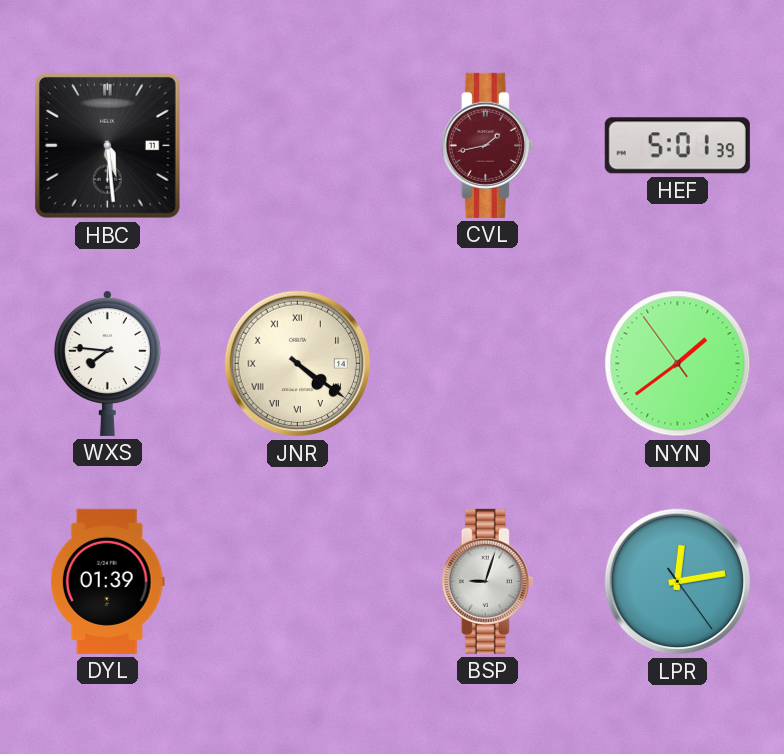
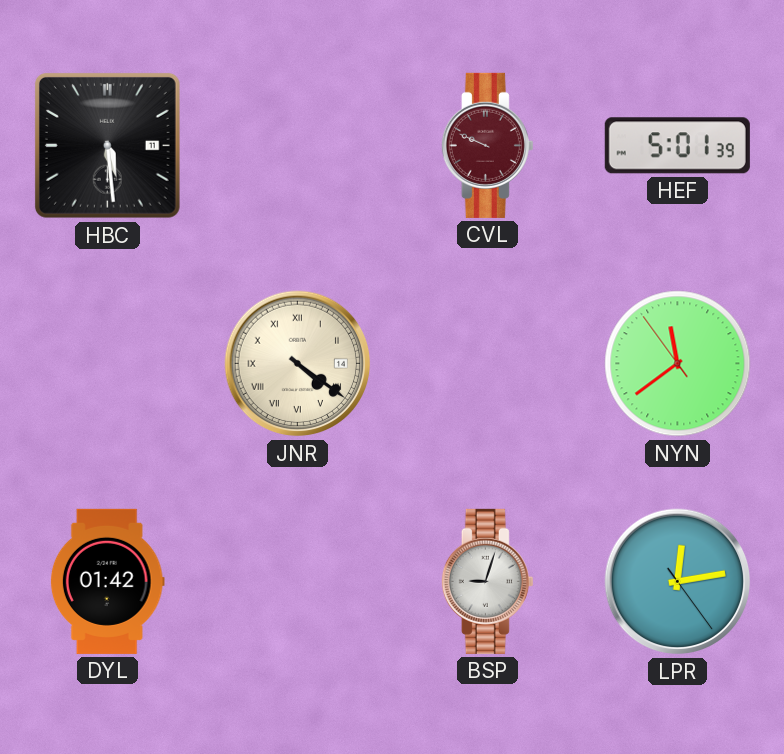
CVL: 1:43 -> 9:49
WXS: 7:46 -> none
NYN: 1:38 -> 11:38
DYL: 01:39 -> 01:42
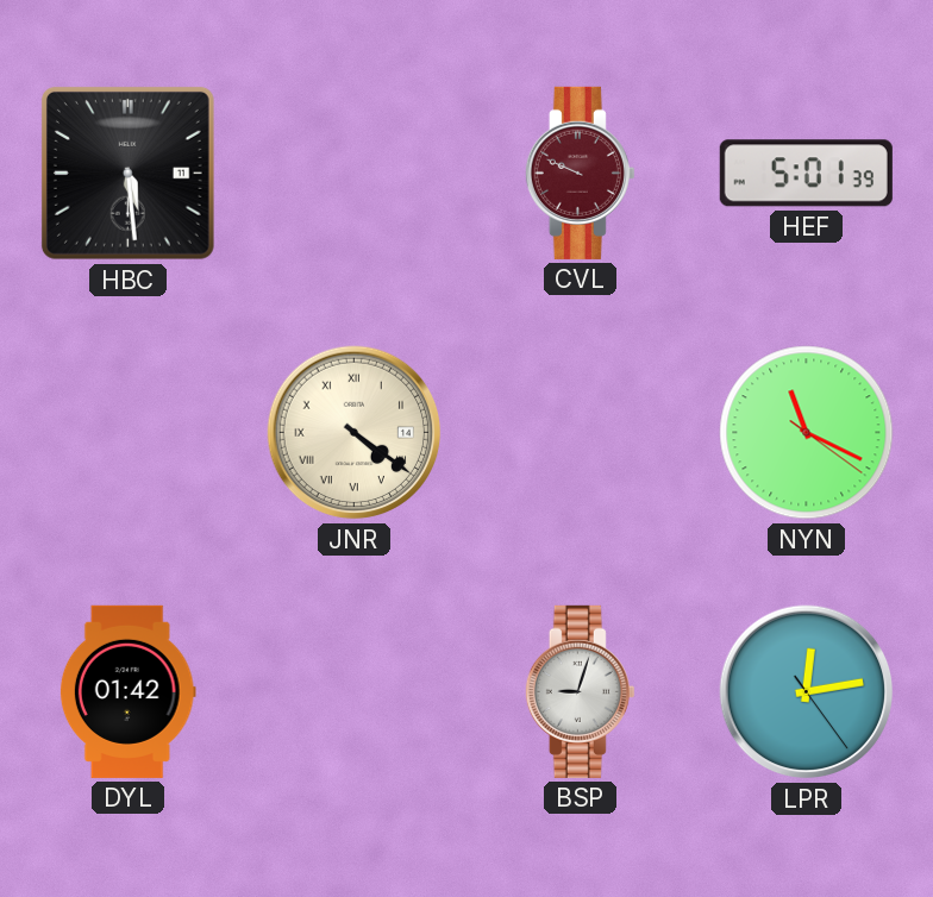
NYN: 11:38 -> 11:19
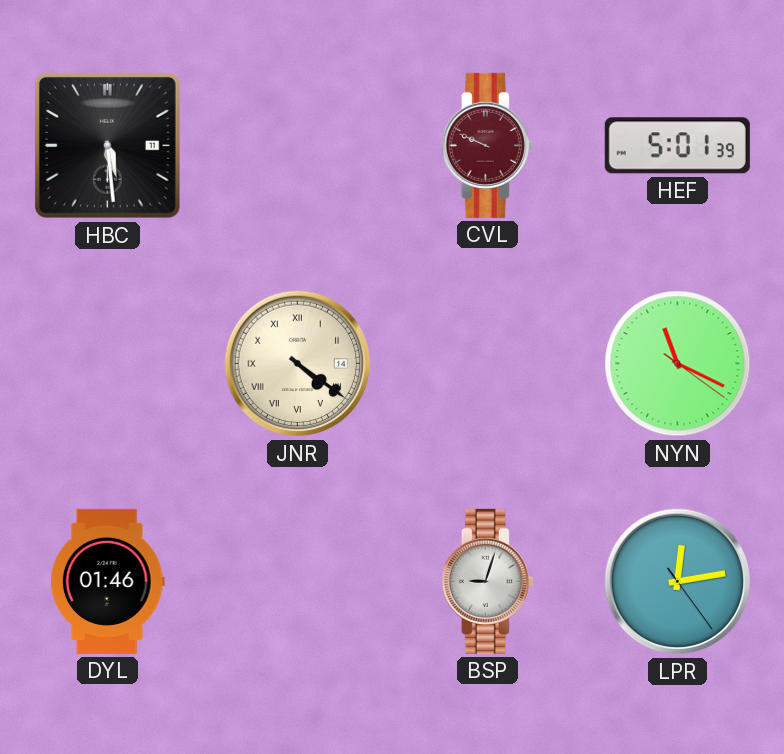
DYL: 01:42 -> 01:46
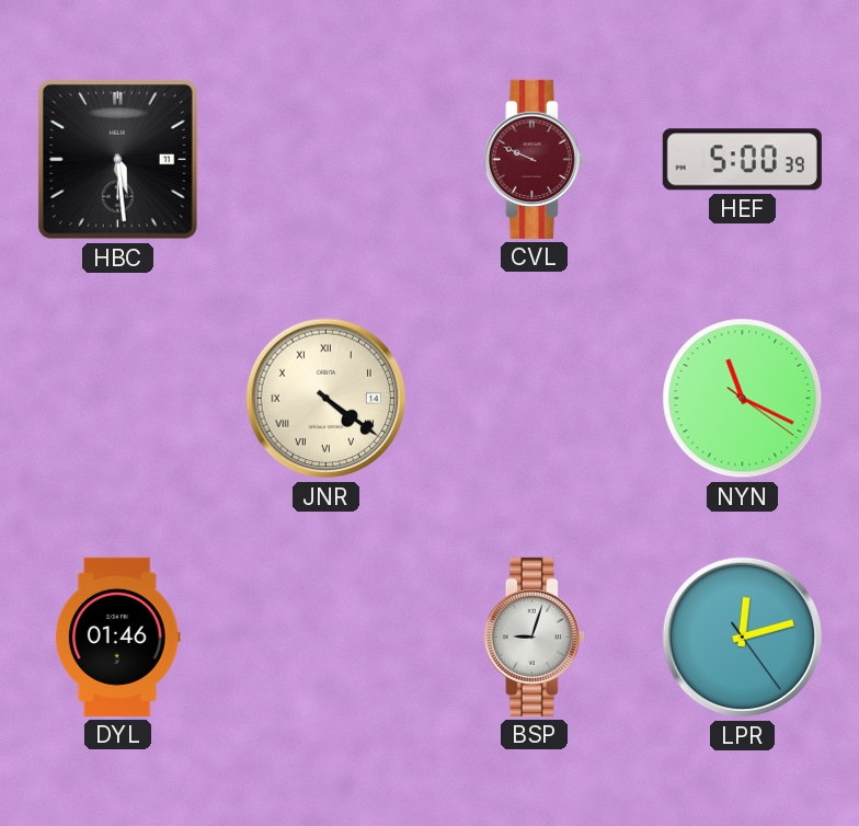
HEF: 5:01 -> 5:00
LPR: 12:13 -> 12:12
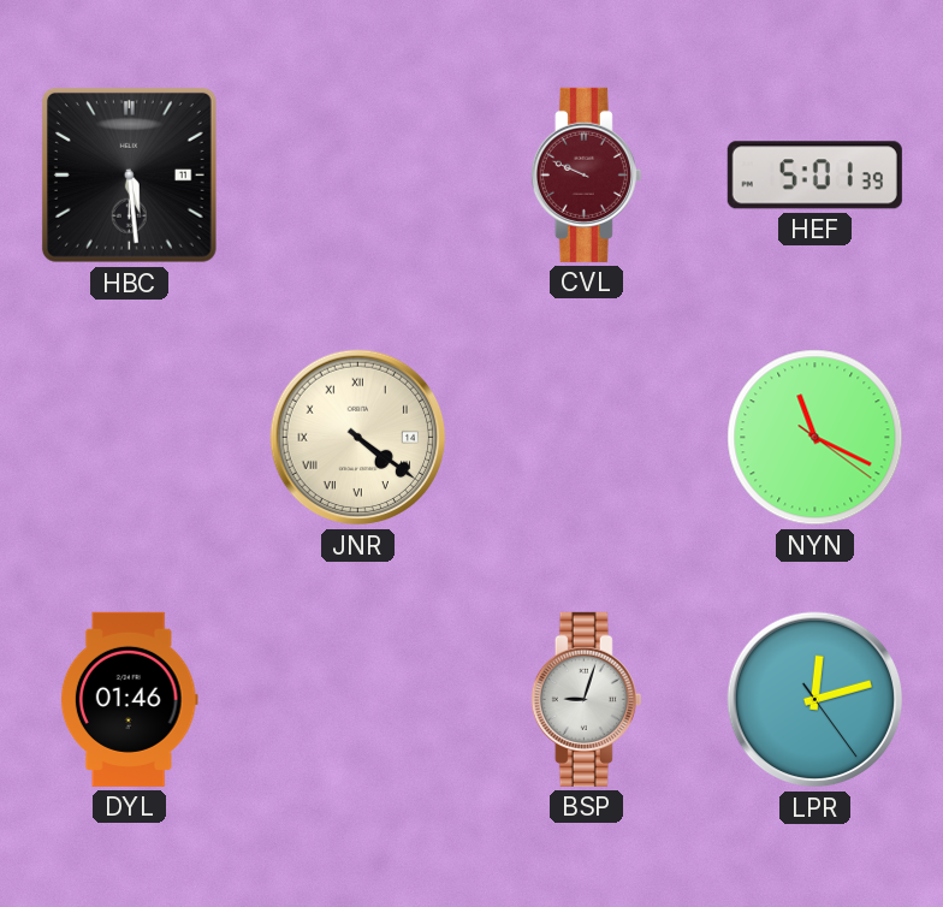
HEF: 5:00 -> 5:01
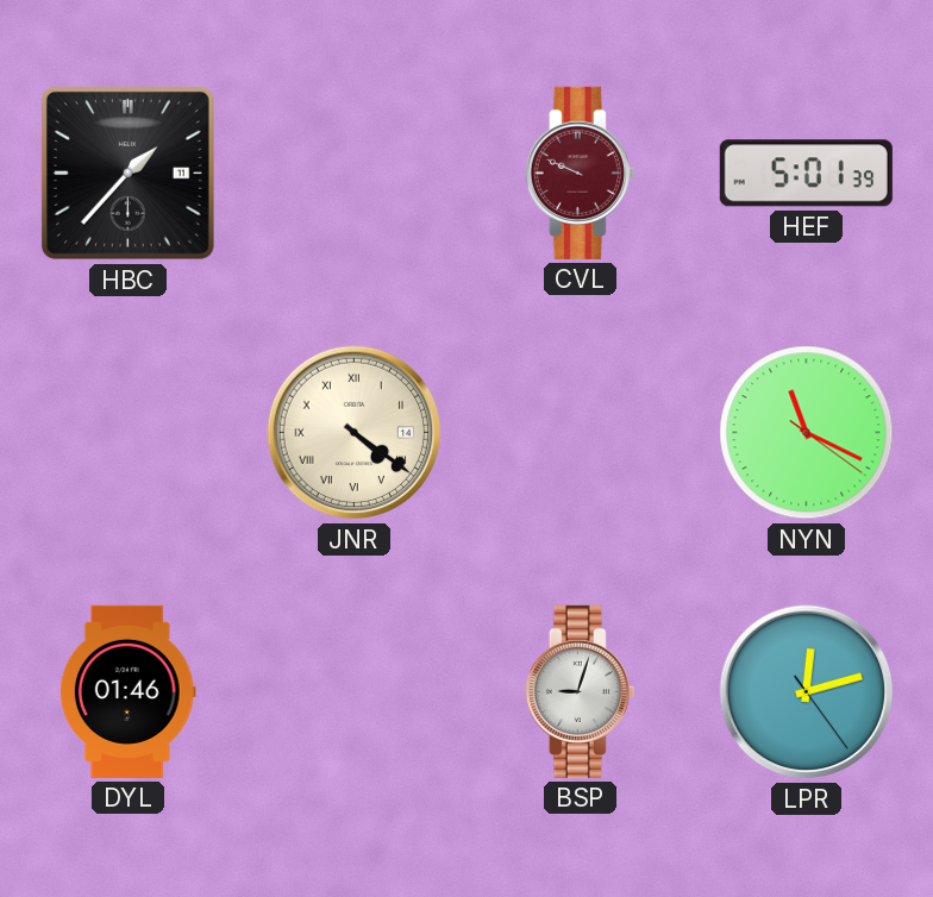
HBC: 5:29 -> 1:37
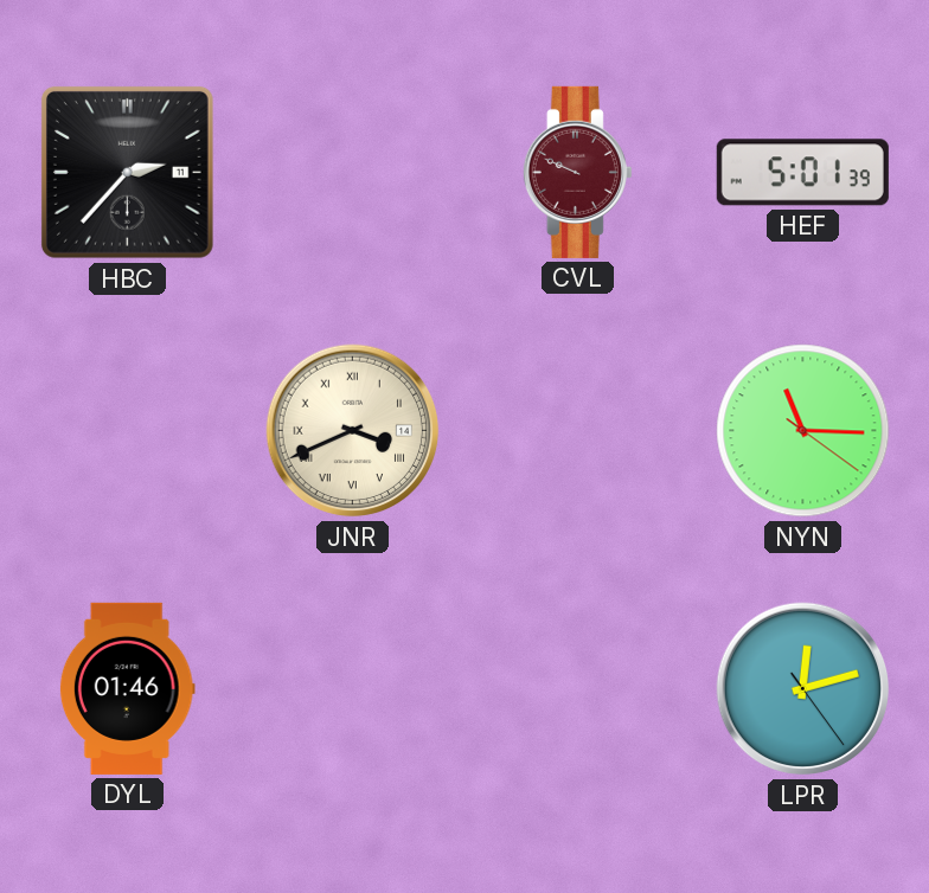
HBC: 1:37 -> 2:37
JNR: 4:21 -> 3:41
NYN: 11:19 -> 11:15
BSP: 9:03 -> none
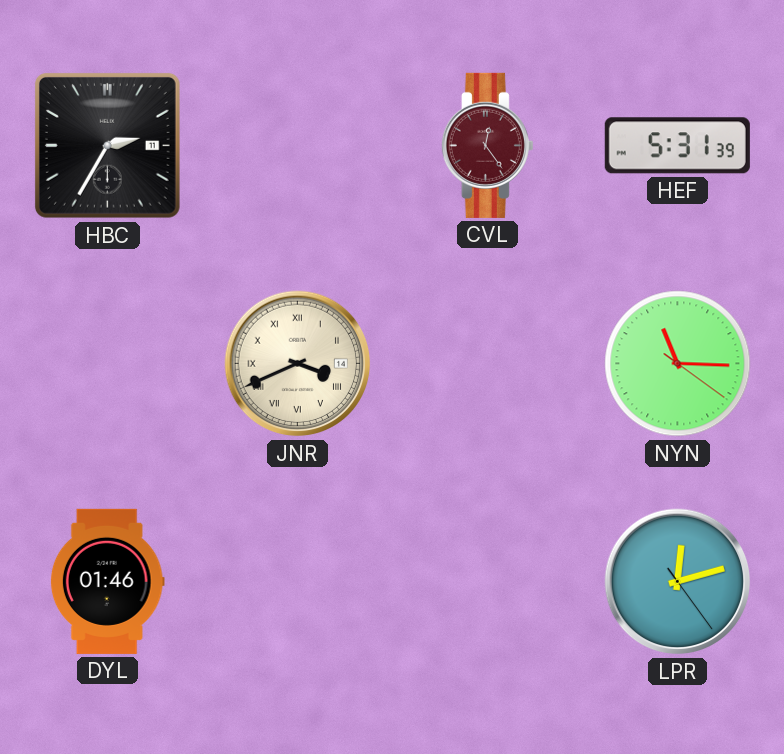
HBC: 2:37 -> 2:35
CVL: 9:49 -> 12:24
HEF: 5:01 -> 5:31
